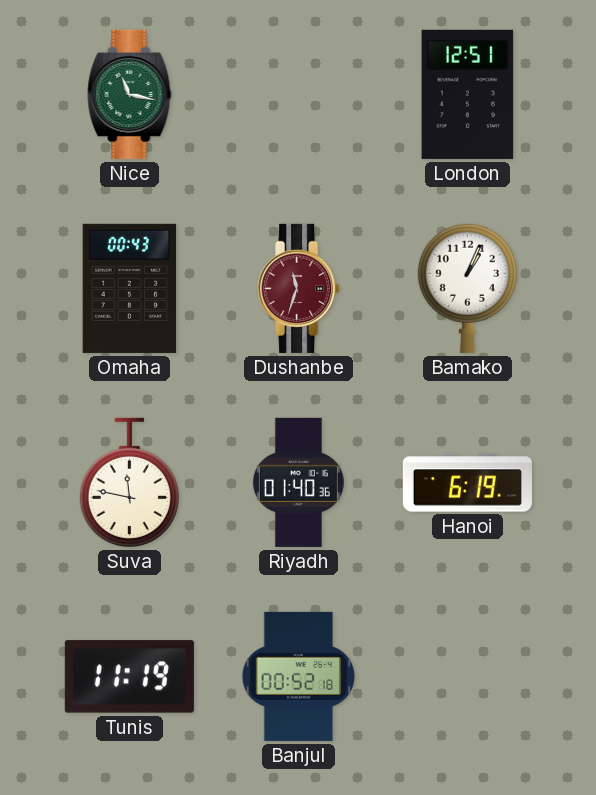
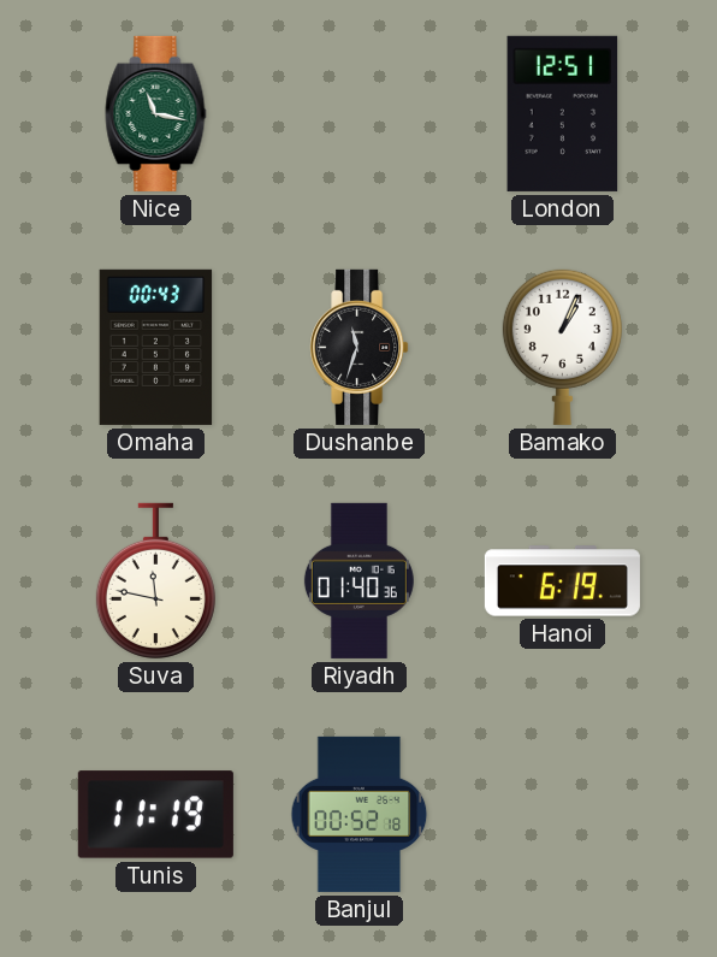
Dushanbe dial: burgundy -> black
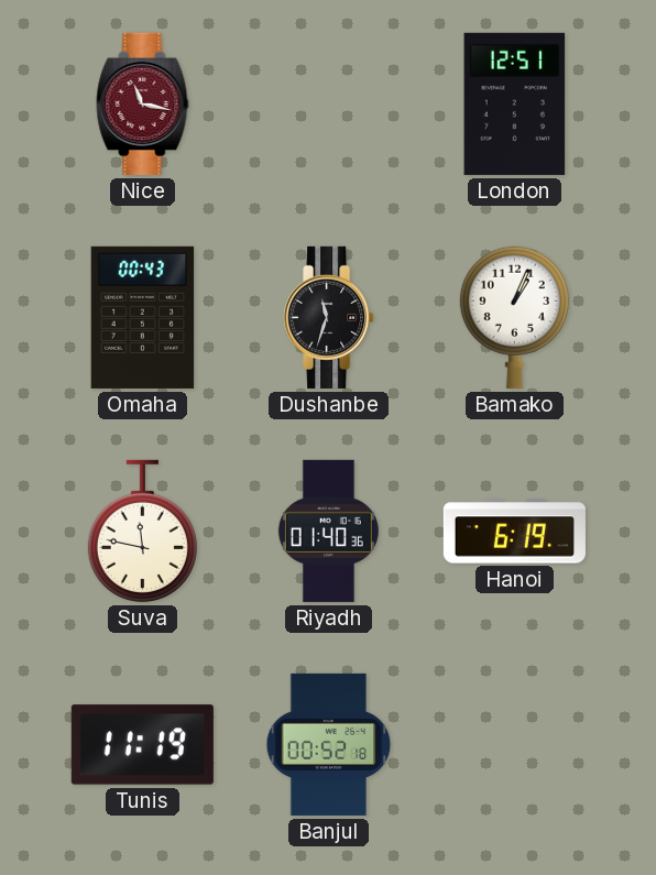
Nice dial: green -> burgundy
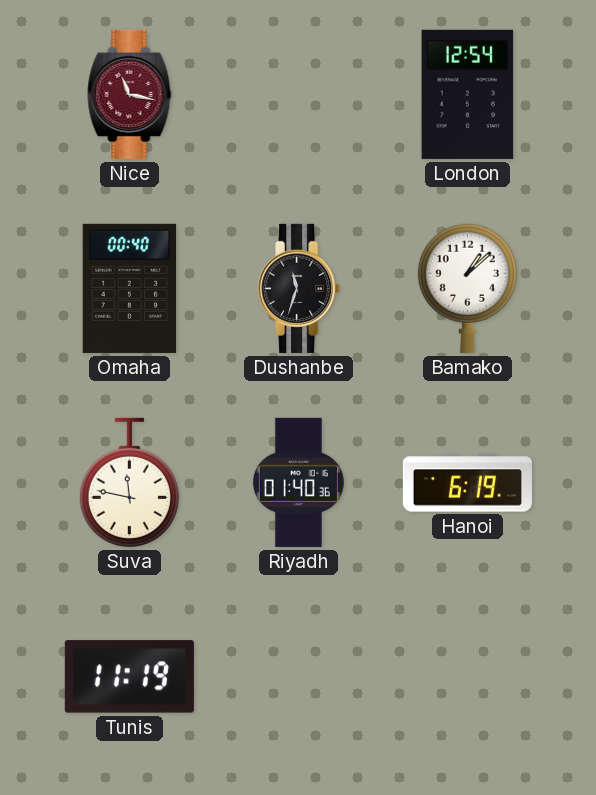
London: 12:51 -> 12:54
Omaha: 00:43 -> 00:40
Bamako: 1:04 -> 1:08
Banjul: 00:52 -> none
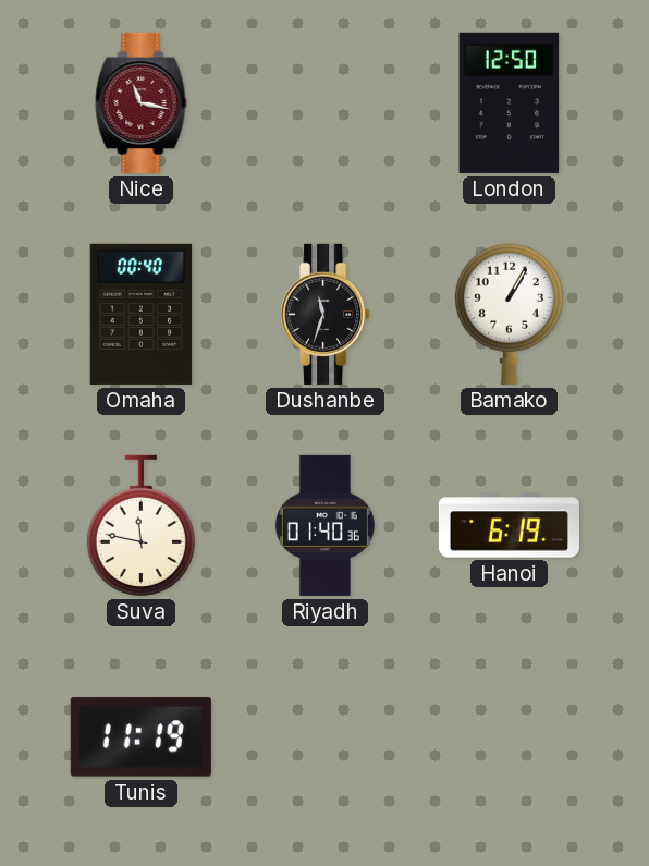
London: 12:54 -> 12:50
Bamako: 1:08 -> 1:05
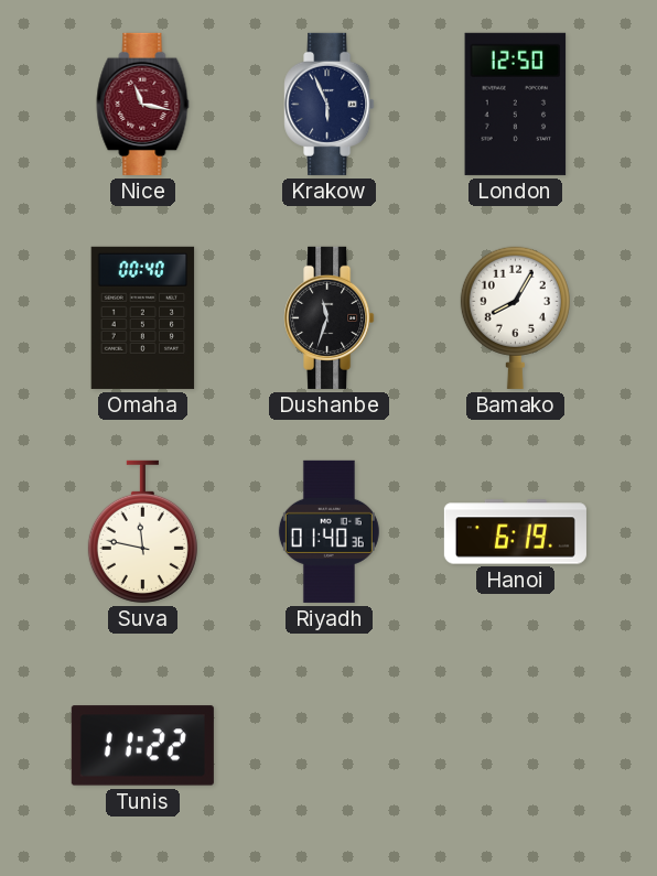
Krakow: none -> 5:56
Bamako: 1:05 -> 8:05
Tunis: 11:19 -> 11:22
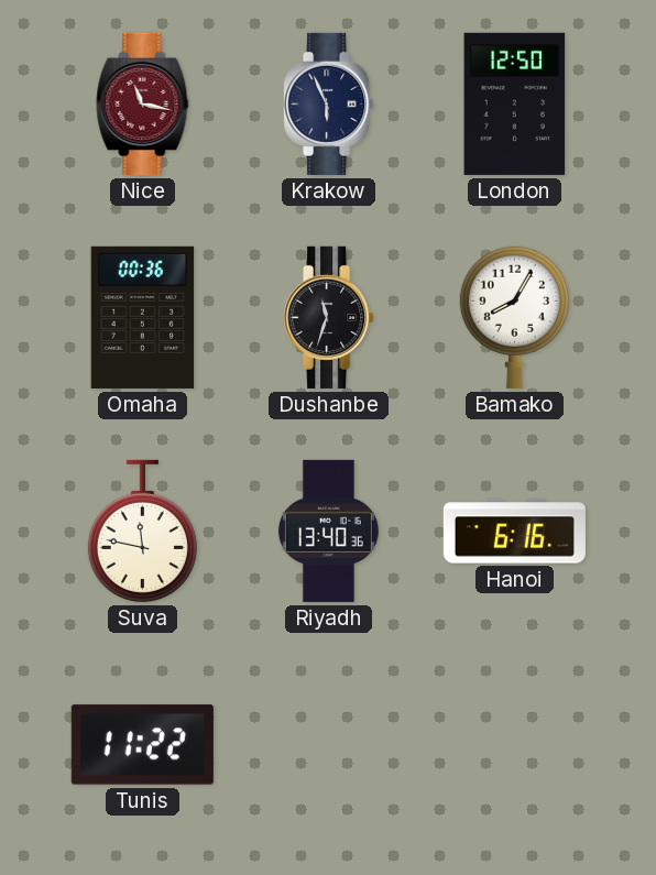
Omaha: 00:40 -> 00:36
Riyadh: 01:40 -> 13:40
Hanoi: 6:19 -> 6:16
